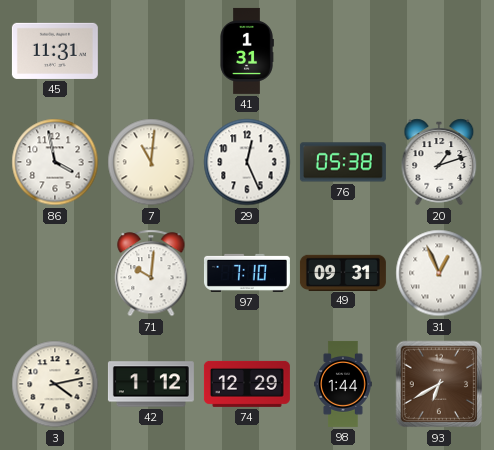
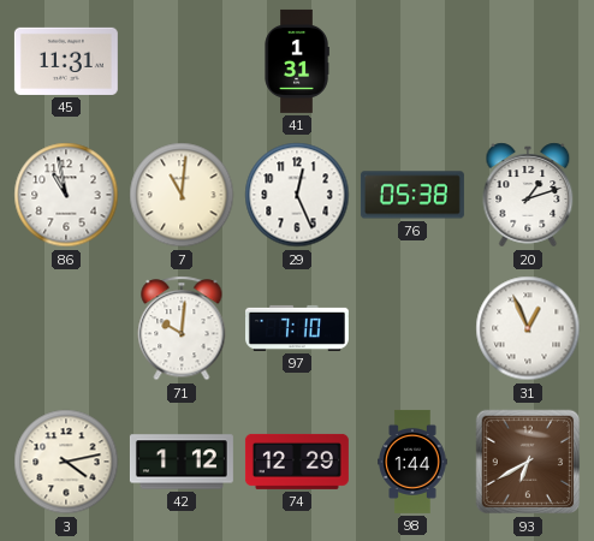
86: 3:58 -> 10:58
49: 09:31 -> none
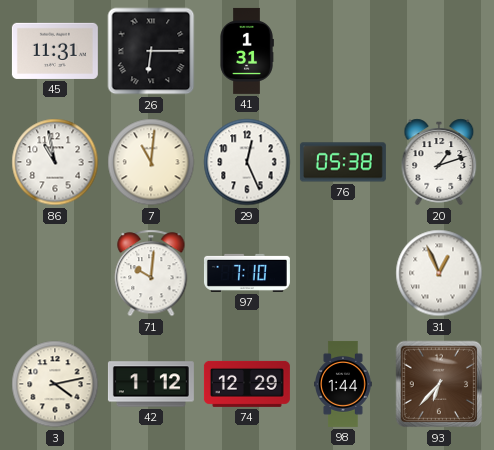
26: none -> 6:15
93: 6:40 -> 6:37
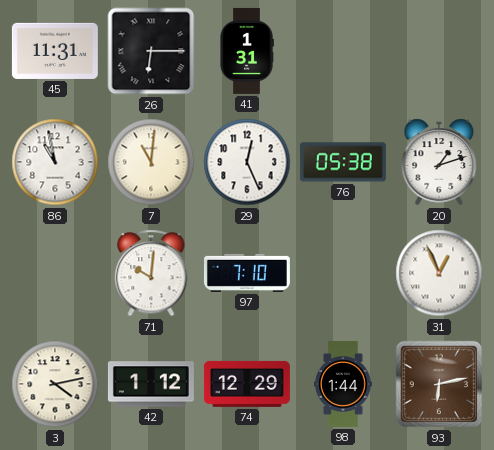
93: 6:37 -> 6:13
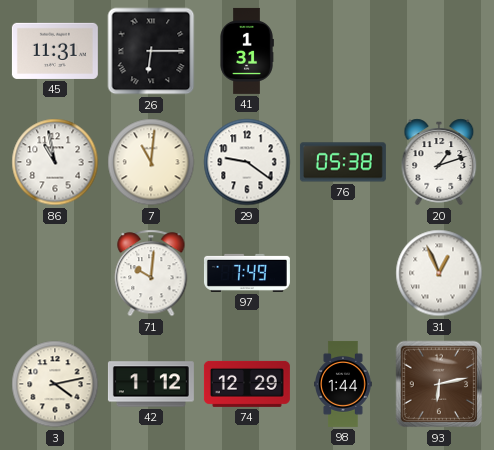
29: 12:26 -> 9:21
97: 7:10 -> 7:49
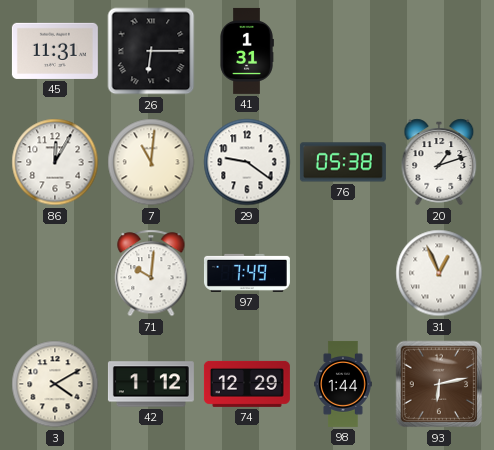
86: 10:58 -> 12:05
3: 4:13 -> 4:10
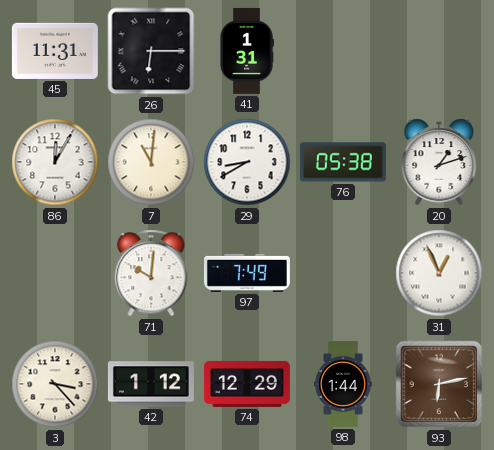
29: 9:21 -> 8:40
3: 4:10 -> 3:23
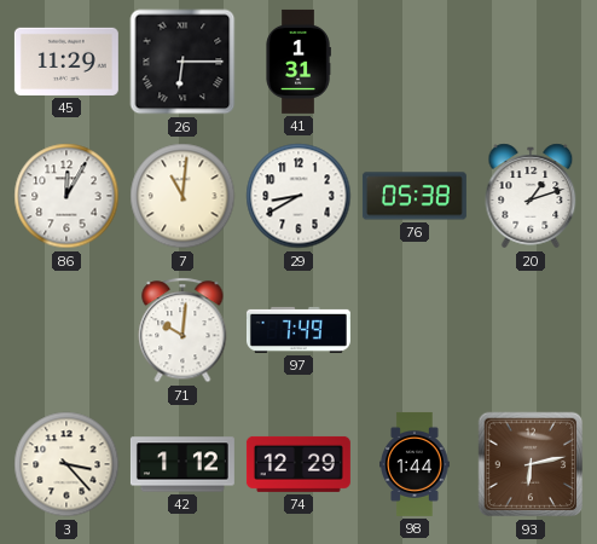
45: 11:31 -> 11:29
31: 12:56 -> none
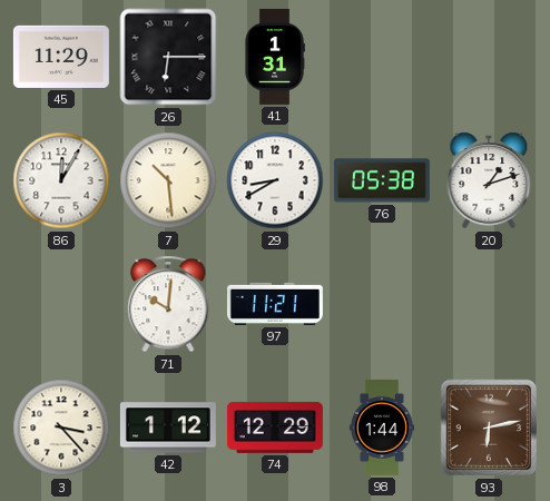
7: 11:01 -> 10:29
97: 7:49 -> 11:21
